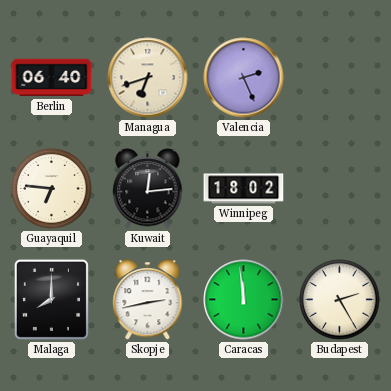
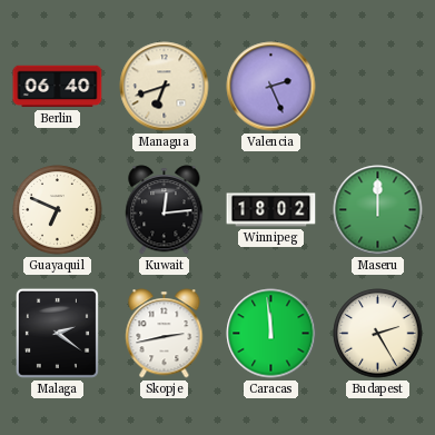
Guayaquil: 6:46 -> 6:49
Maseru: none -> 12:00
Malaga: 8:00 -> 2:21
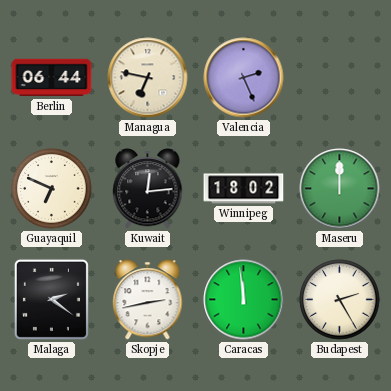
Berlin: 06:40 -> 06:44
Managua: 6:42 -> 6:47
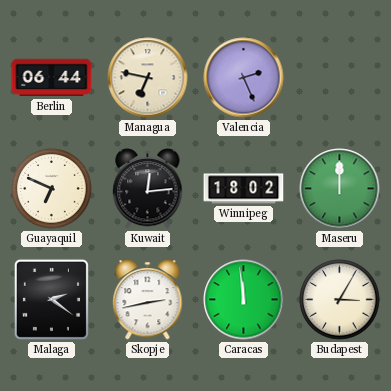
Budapest: 2:25 -> 3:05
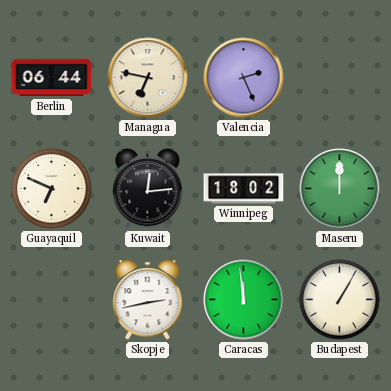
Malaga: 2:21 -> none
Budapest: 3:05 -> 1:05
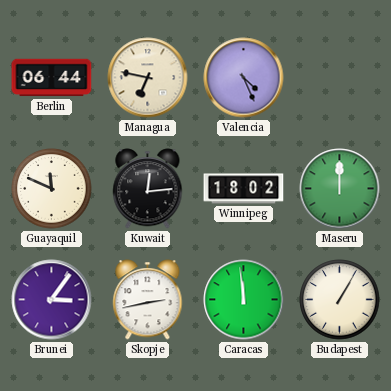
Valencia: 2:26 -> 4:26
Guayaquil: 6:49 -> 11:49
Brunei: none -> 3:06
